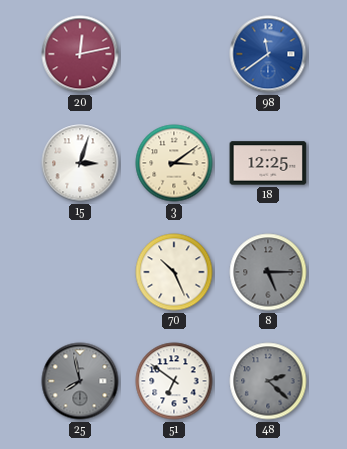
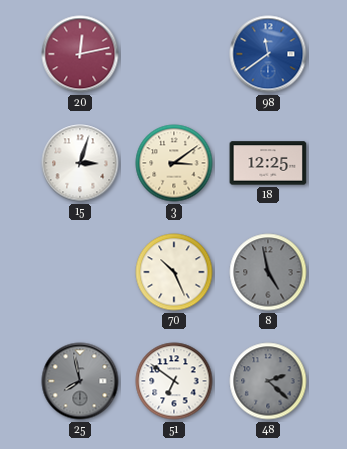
8: 5:15 -> 4:58
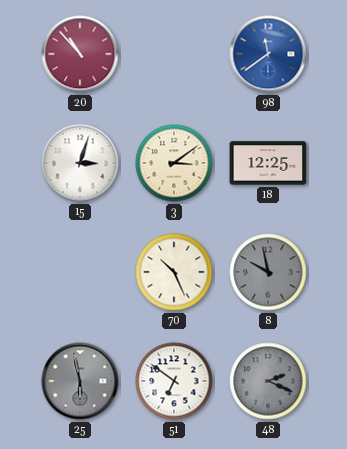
20: 12:13 -> 10:53
8: 4:58 -> 9:58
25: 7:58 -> 5:58
48: 2:22 -> 2:19
